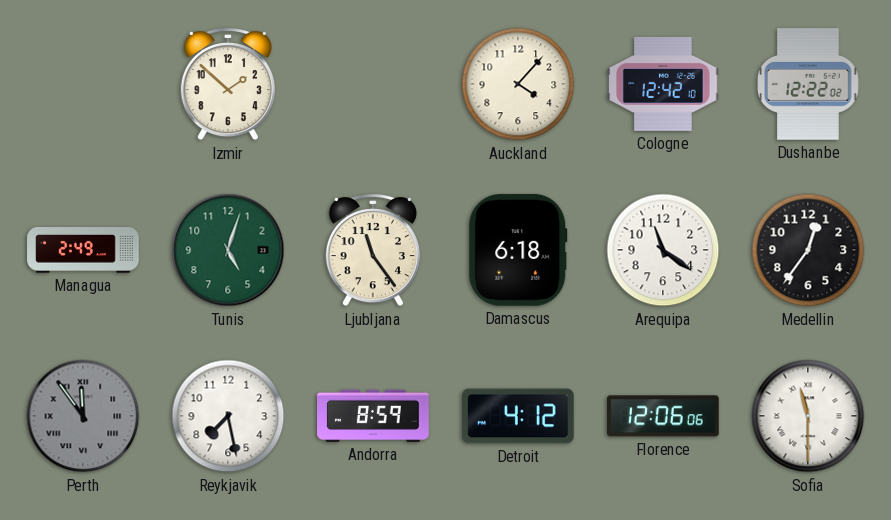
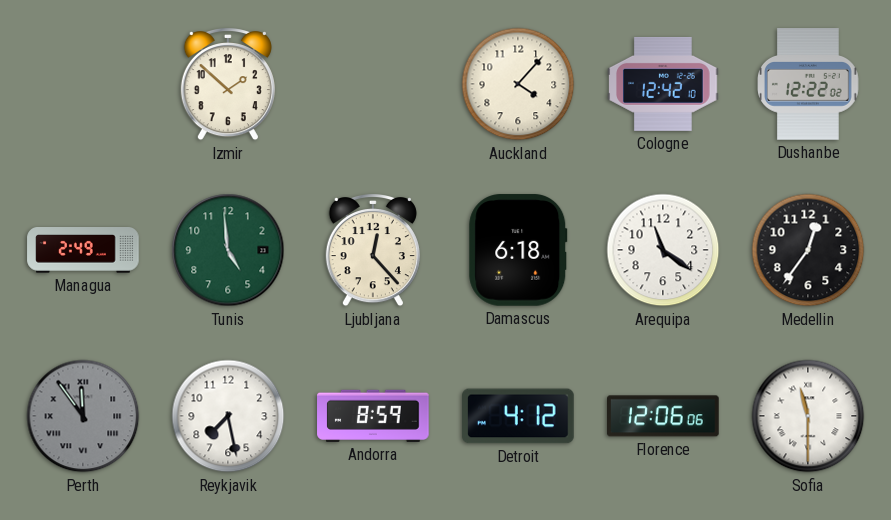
Tunis: 5:03 -> 4:59
Ljubljana: 11:24 -> 12:23
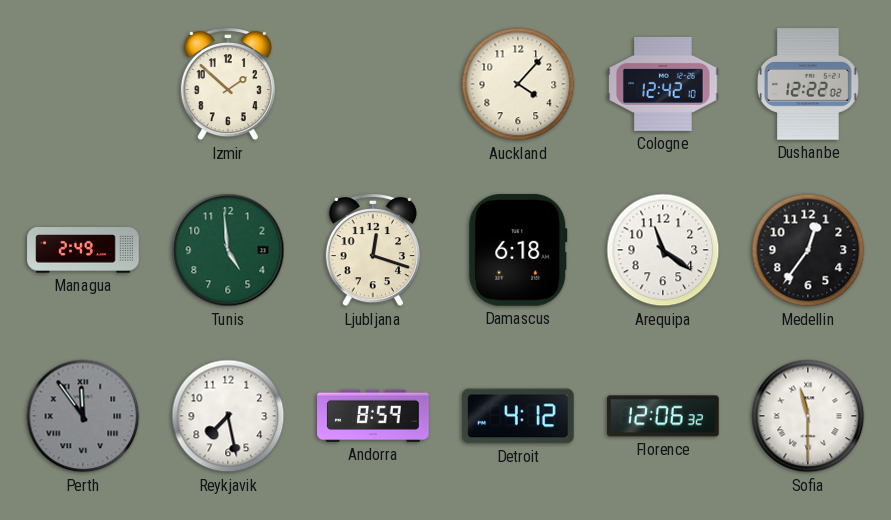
Ljubljana: 12:23 -> 12:18
Florence: 12:06:06 -> 12:06:32
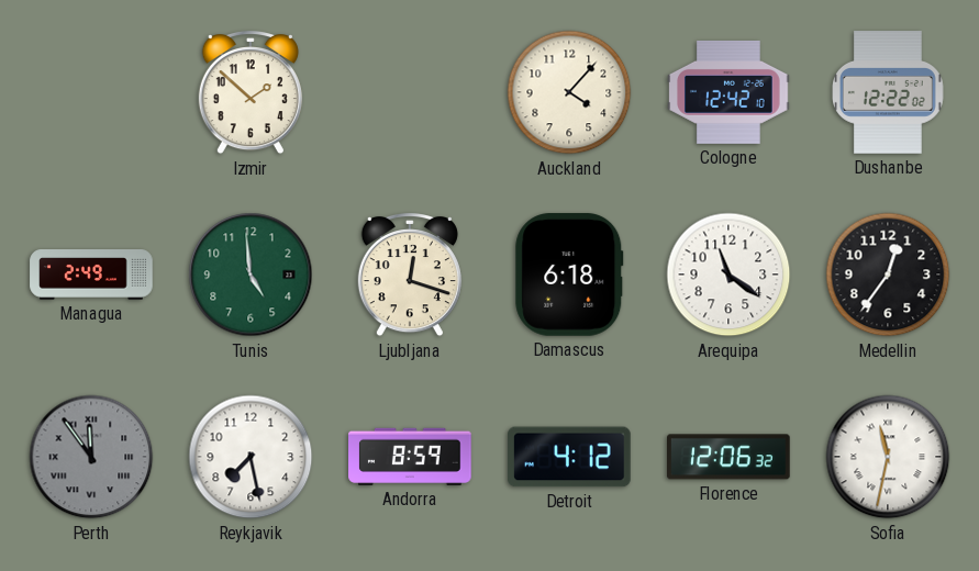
Sofia: 11:30 -> 11:32
